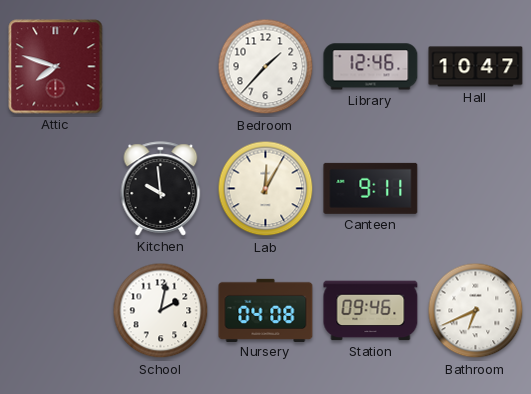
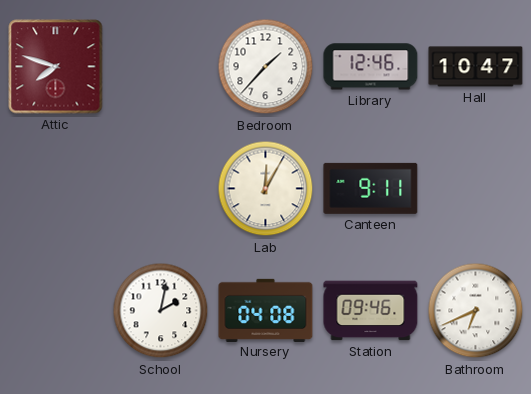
Kitchen: 9:59 -> none
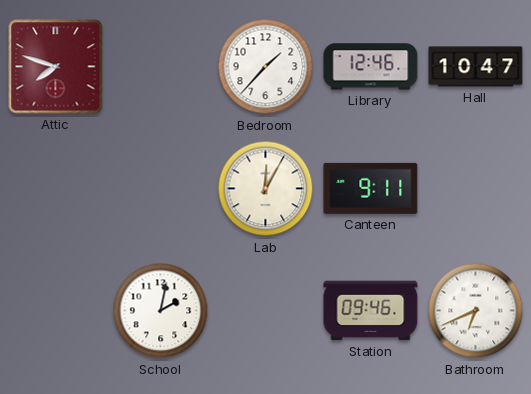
Nursery: 04:08 -> none
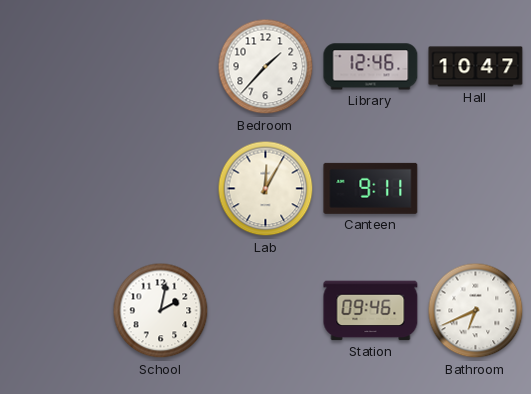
Attic: 7:48 -> none
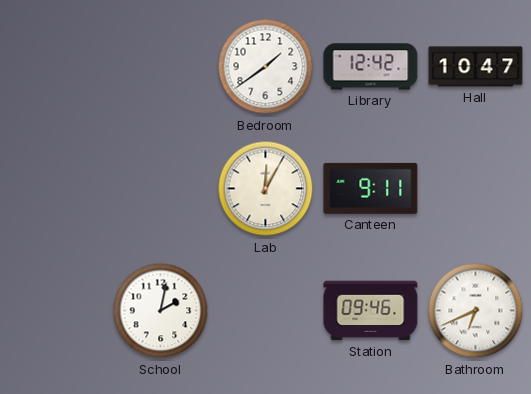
Bedroom: 1:37 -> 1:39
Library: 12:46 -> 12:42
